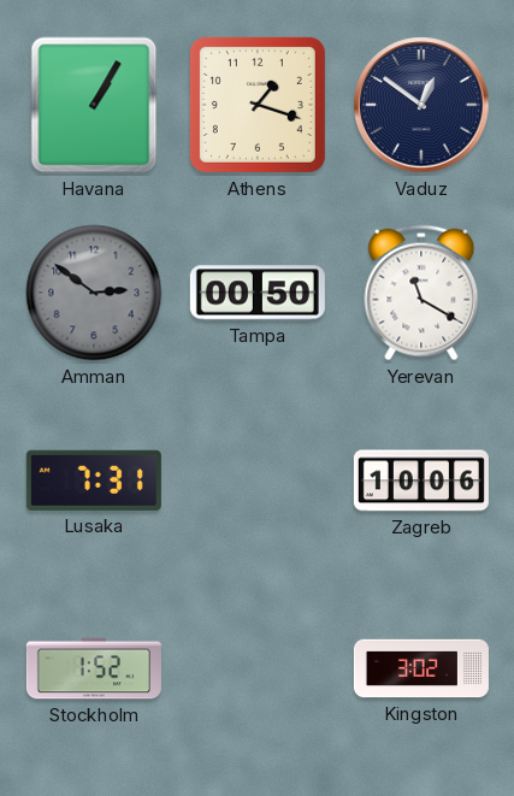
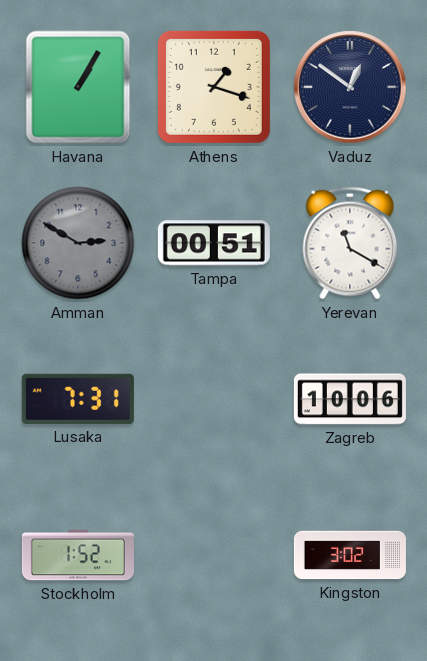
Amman: 2:51 -> 2:50
Tampa: 00:50 -> 00:51
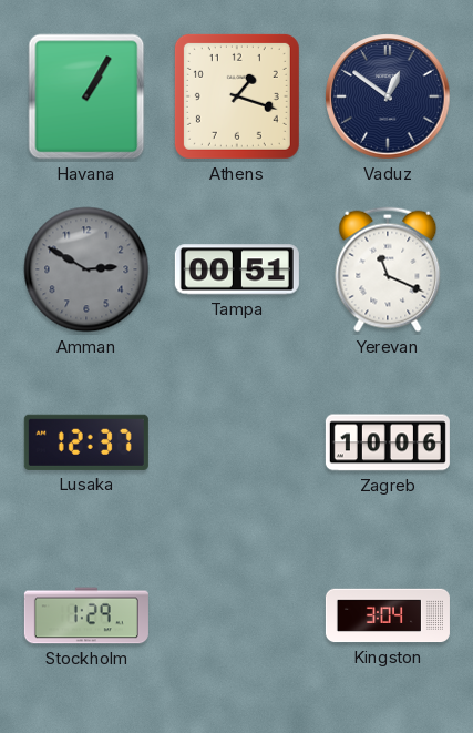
Yerevan: 11:20 -> 11:19
Lusaka: 7:31 -> 12:37
Stockholm: 1:52 -> 1:29
Kingston: 3:02 -> 3:04
